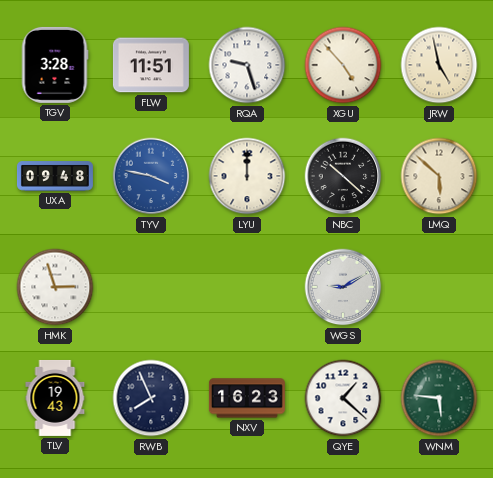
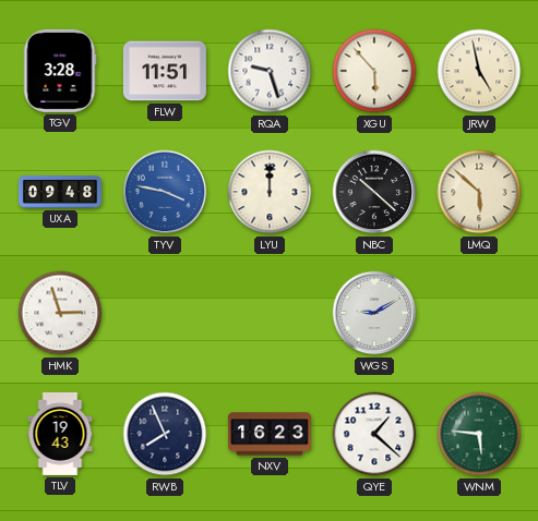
XGU: 4:53 -> 5:53
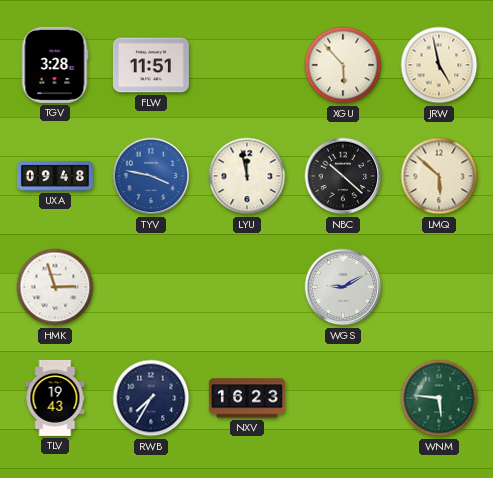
RQA: 9:27 -> none
LYU: 12:00 -> 11:58
RWB: 7:56 -> 7:35
QYE: 1:22 -> none
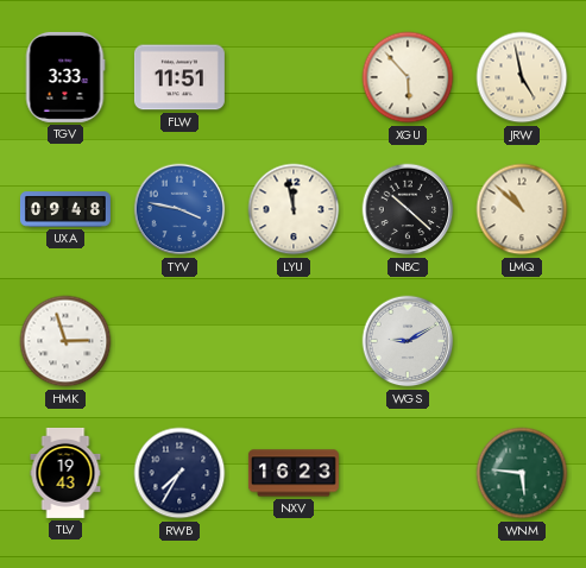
TGV: 3:28 -> 3:33
LMQ: 5:52 -> 10:52
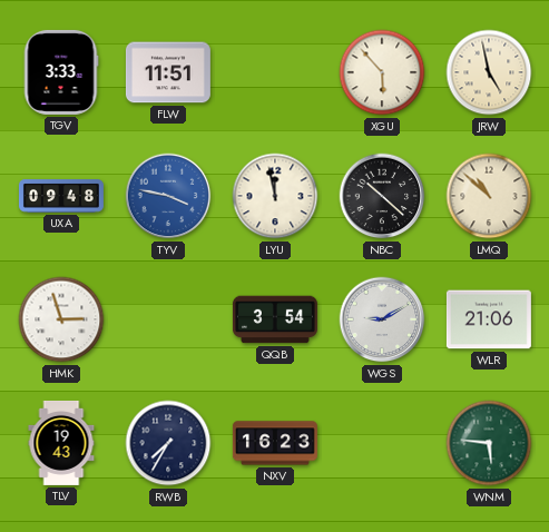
QQB: none -> 3:54
WLR: none -> 21:06
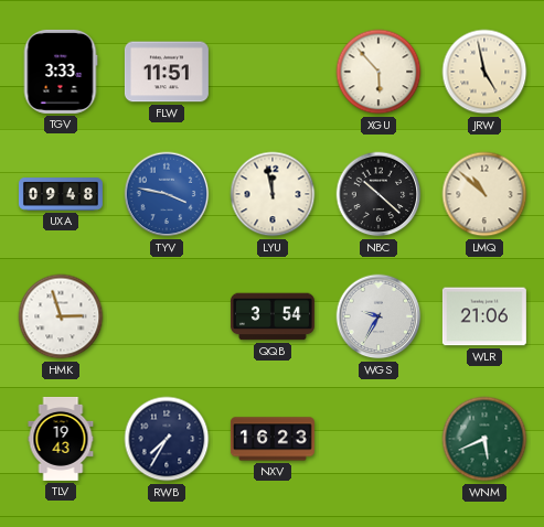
WGS: 9:10 -> 9:35
WNM: 5:46 -> 5:41
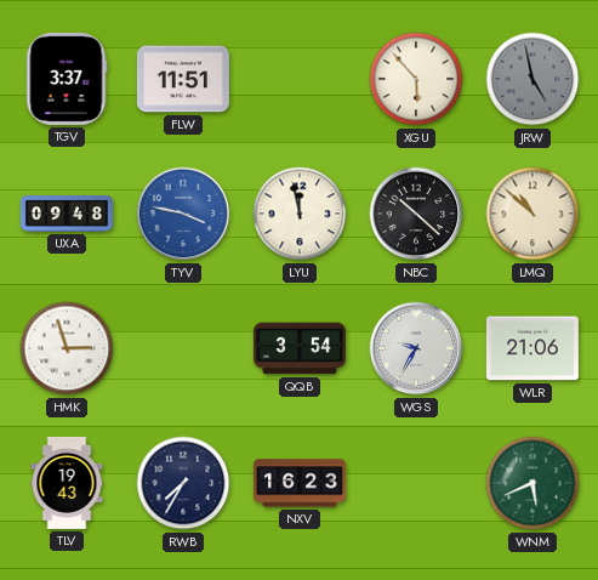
TGV: 3:33 -> 3:37
JRW dial: cream -> grey
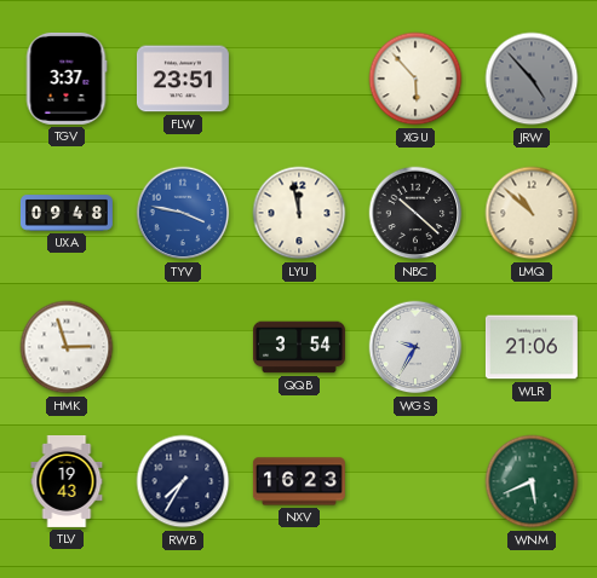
FLW: 11:51 -> 23:51
JRW: 4:58 -> 4:53
